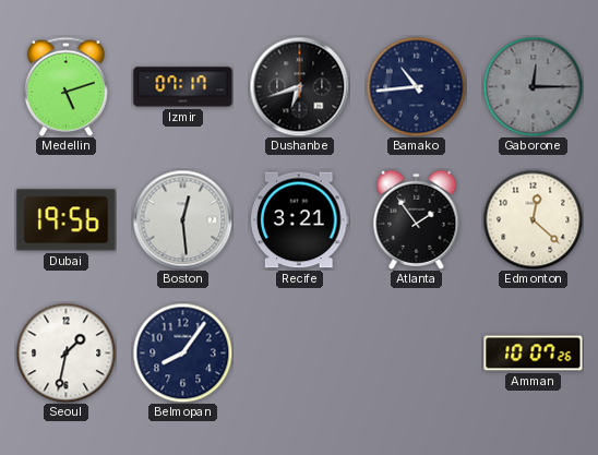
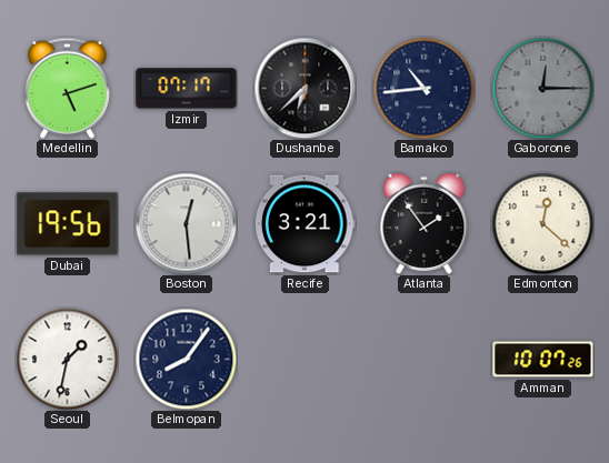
Dushanbe: 6:42 -> 6:38
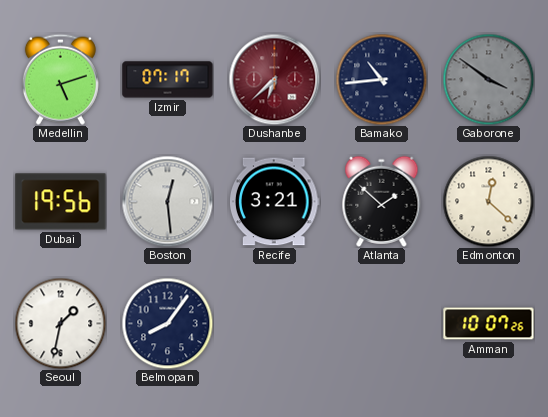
Dushanbe dial: black -> burgundy
Gaborone: 12:15 -> 3:51
Atlanta: 1:54 -> 1:52
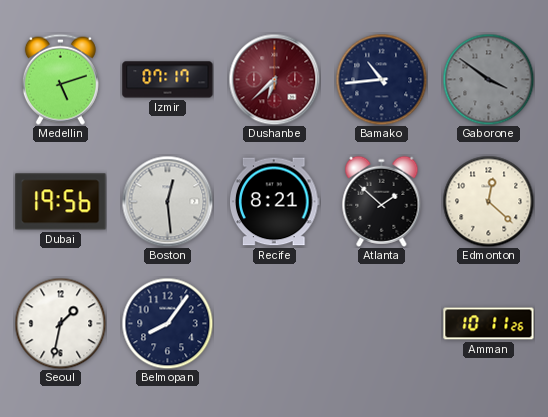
Recife: 3:21 -> 8:21
Amman: 10:07 -> 10:11
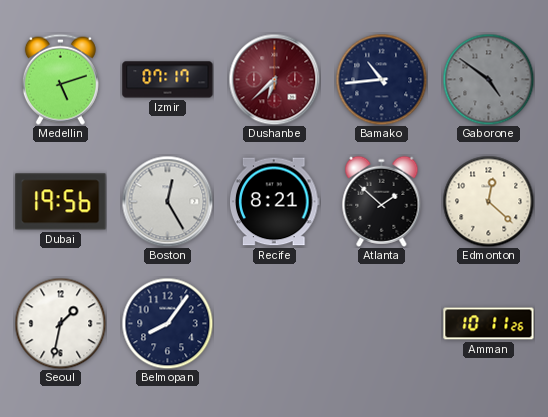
Gaborone: 3:51 -> 4:51
Boston: 12:29 -> 12:25
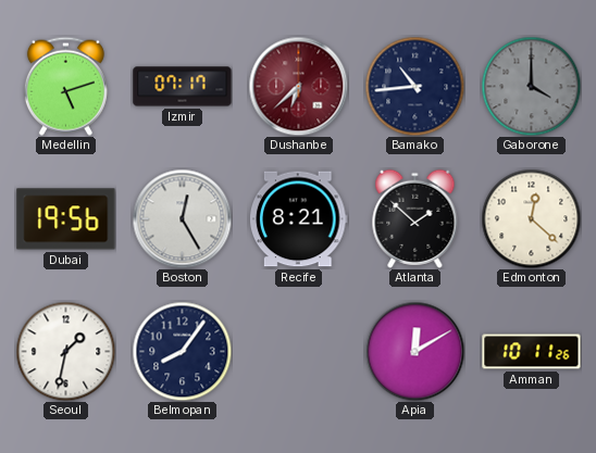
Gaborone: 4:51 -> 4:00
Apia: none -> 12:10
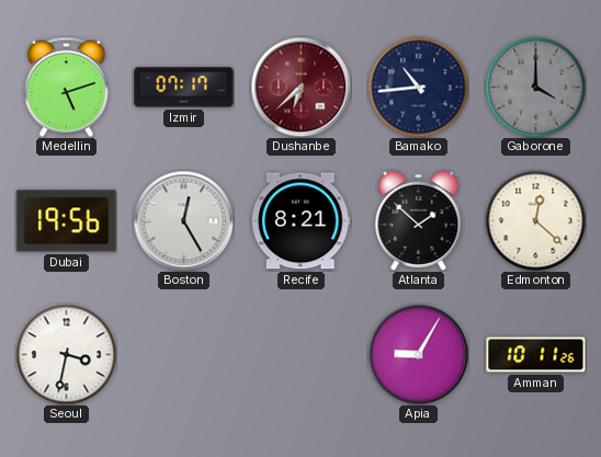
Seoul: 1:32 -> 3:32
Belmopan: 8:06 -> none
Apia: 12:10 -> 9:05
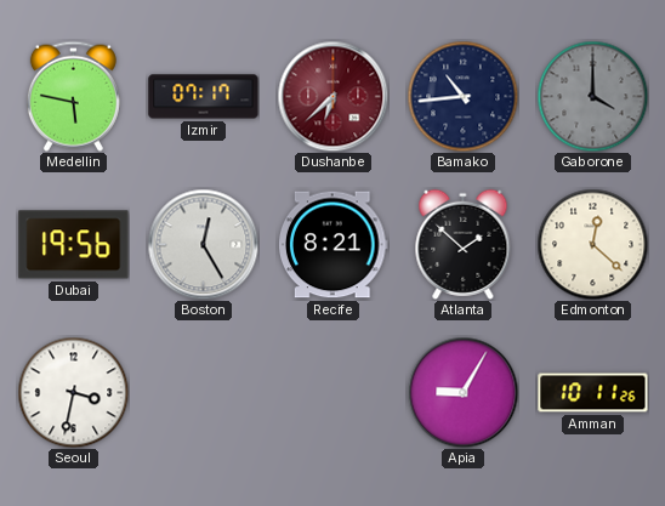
Medellin: 5:12 -> 5:47
